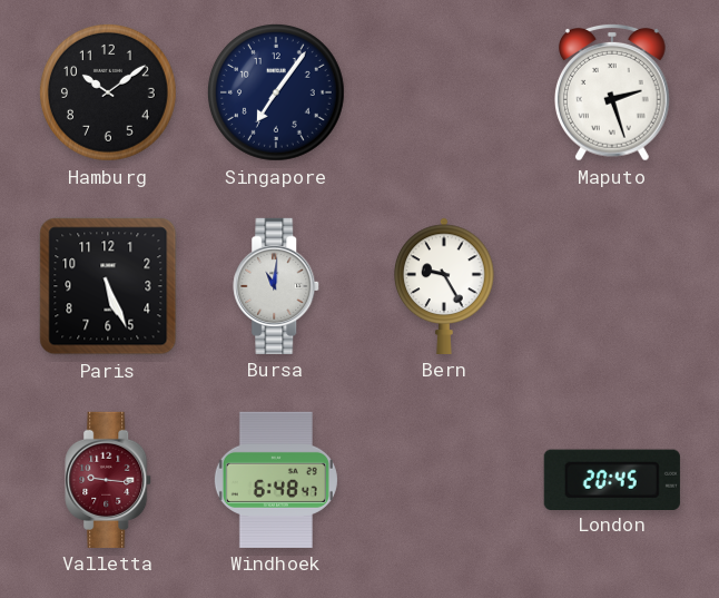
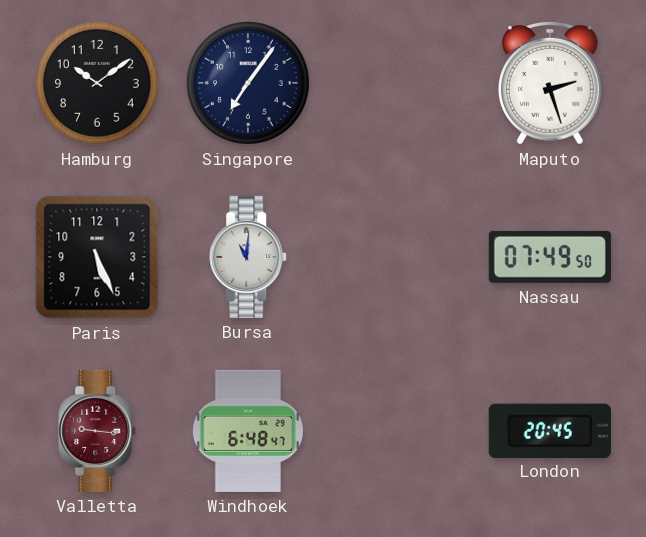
Bern: 9:25 -> none
Nassau: none -> 07:49
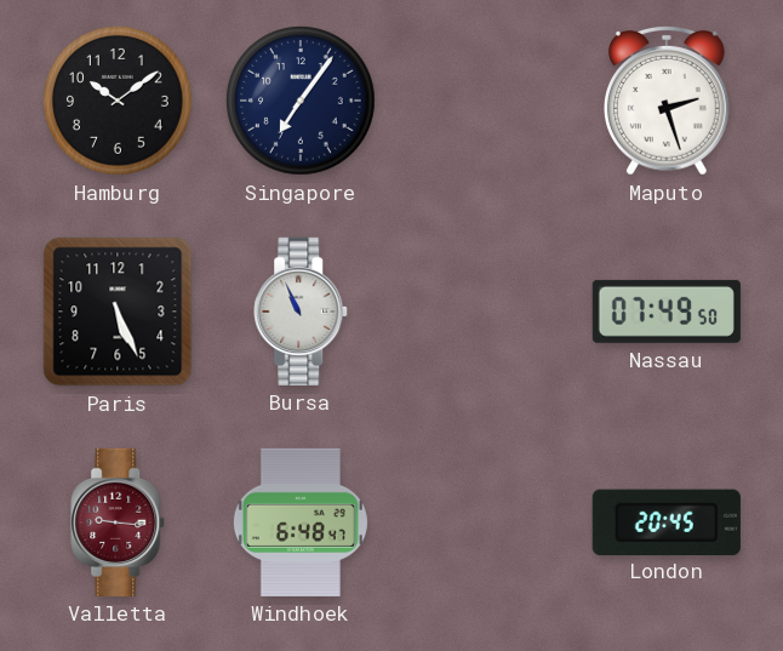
Bursa: 11:01 -> 10:56
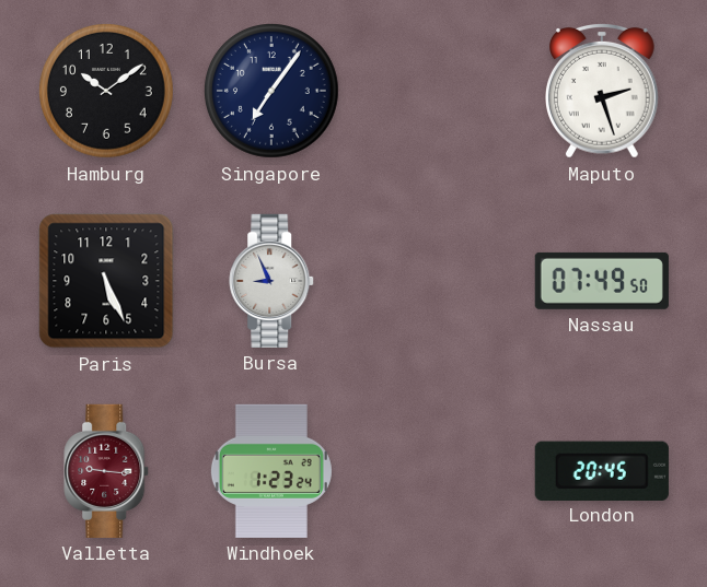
Bursa: 10:56 -> 8:56
Windhoek: 6:48 -> 1:23
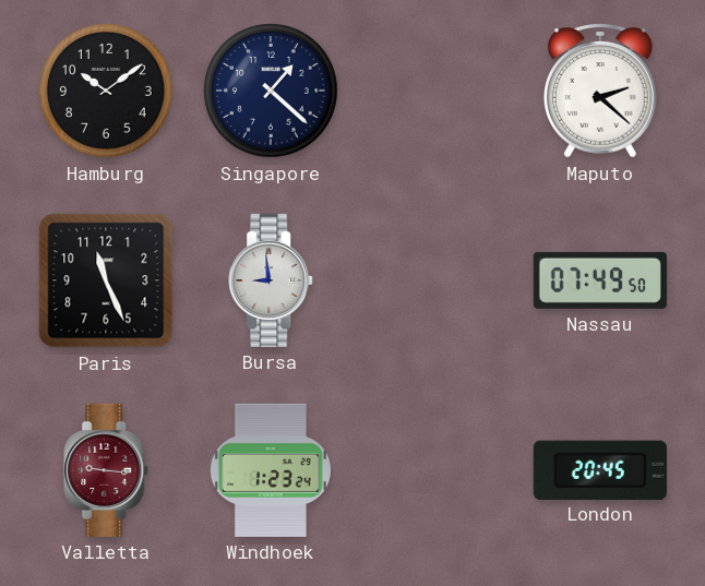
Singapore: 7:06 -> 1:22
Maputo: 2:27 -> 2:22
Paris: 5:26 -> 11:26
Bursa: 8:56 -> 8:59
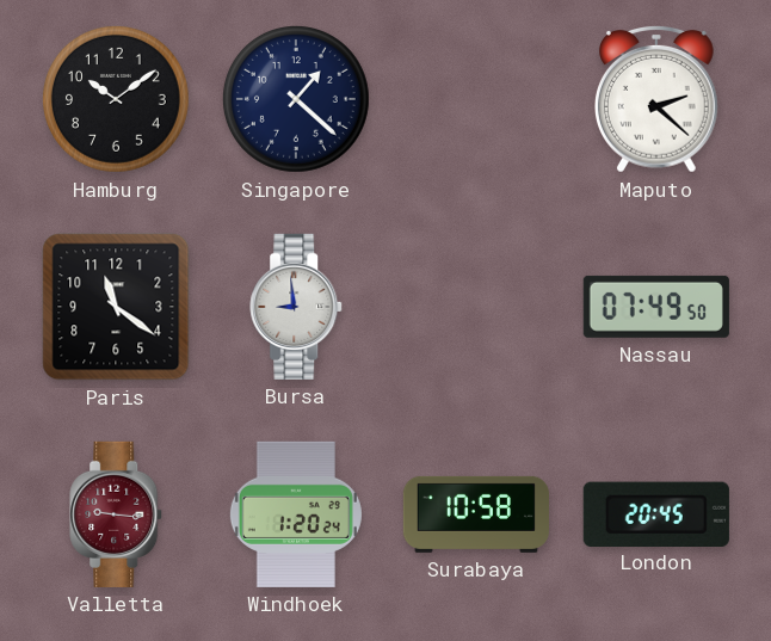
Paris: 11:26 -> 11:21
Windhoek: 1:23 -> 1:20
Surabaya: none -> 10:58
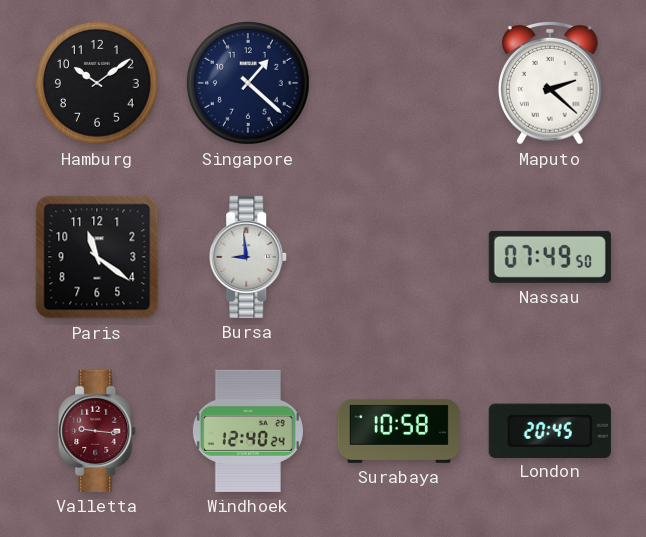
Windhoek: 1:20 -> 12:40
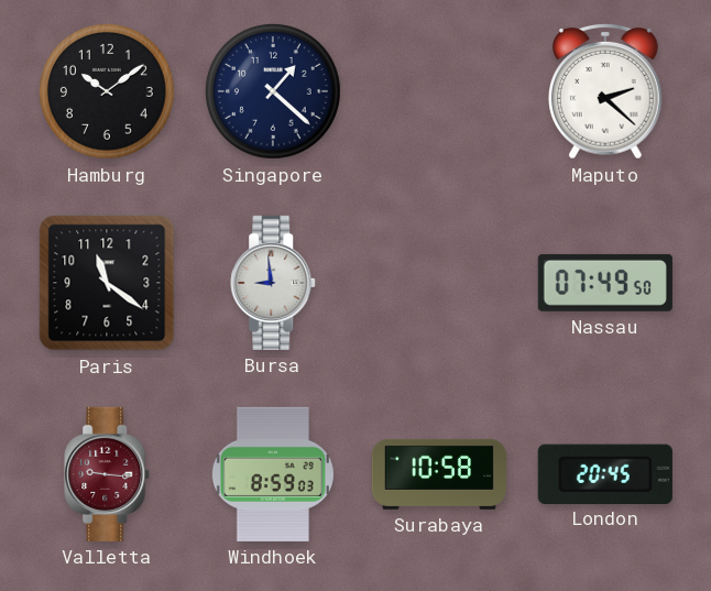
Windhoek: 12:40 -> 8:59
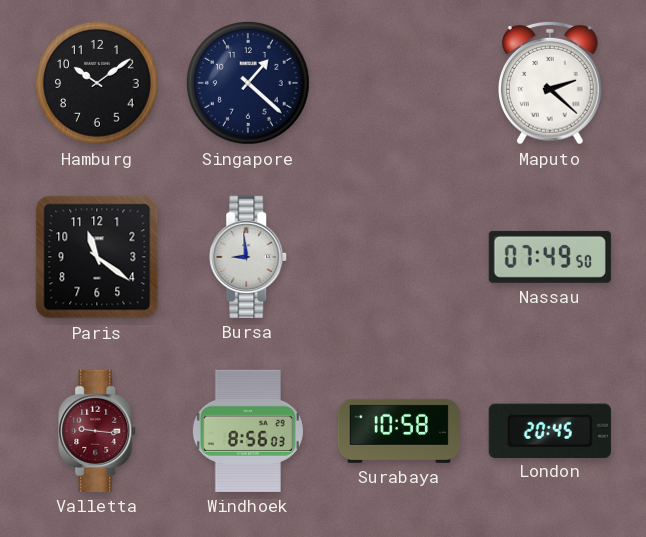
Windhoek: 8:59 -> 8:56
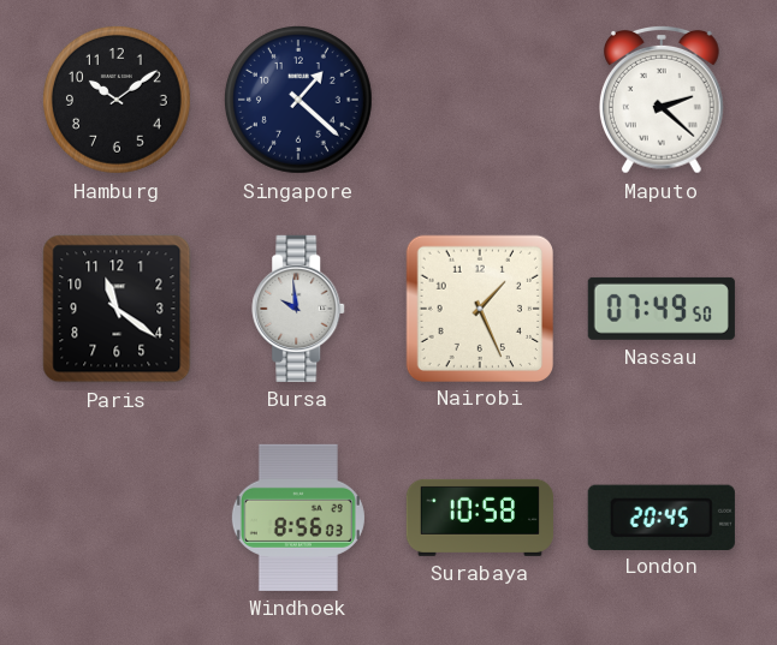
Bursa: 8:59 -> 9:59
Nairobi: none -> 1:26
Valletta: 9:16 -> none
